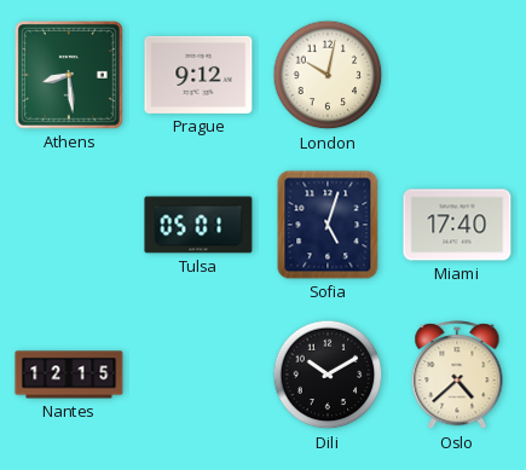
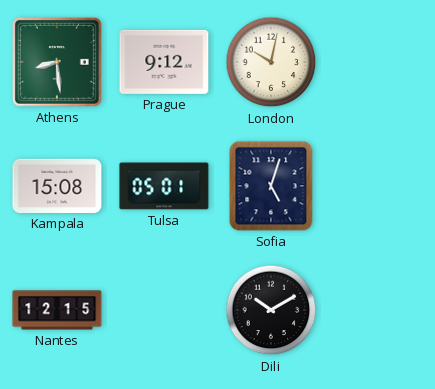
Kampala: none -> 15:08
Miami: 17:40 -> none
Oslo: 4:38 -> none
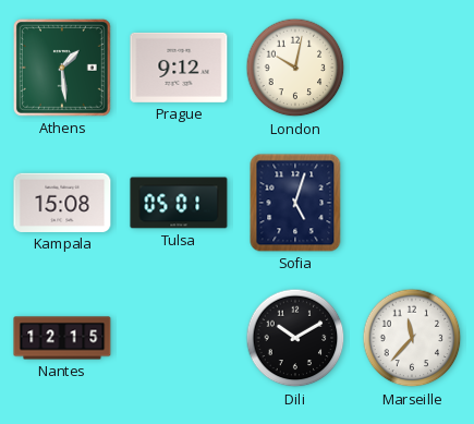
Athens: 8:29 -> 1:29
Marseille: none -> 11:37
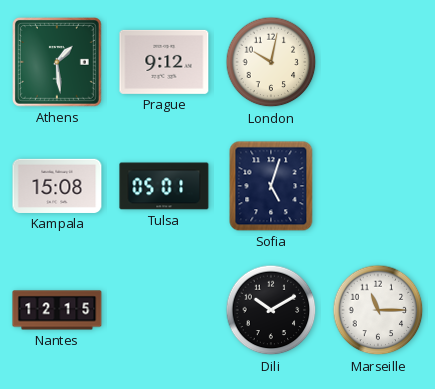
Marseille: 11:37 -> 11:15
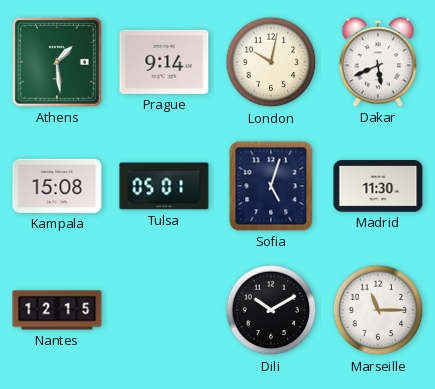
Prague: 9:12 -> 9:14
Dakar: none -> 5:41
Madrid: none -> 11:30
